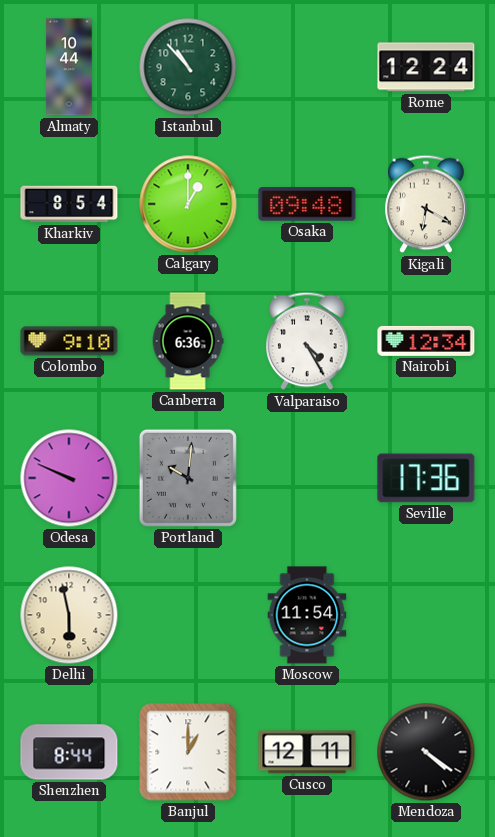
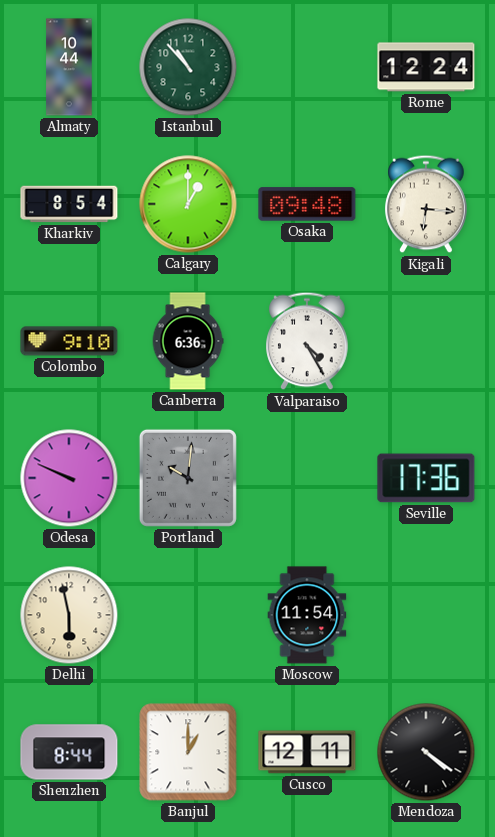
Kigali: 6:20 -> 6:16
Nairobi: 12:34 -> none
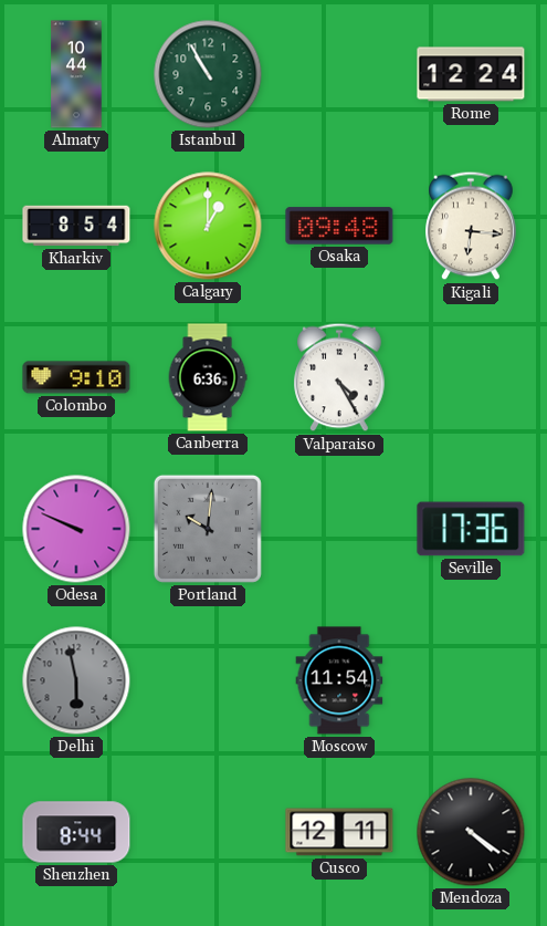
Istanbul: 10:53 -> 10:55
Delhi dial: cream -> grey
Banjul: 1:00 -> none
